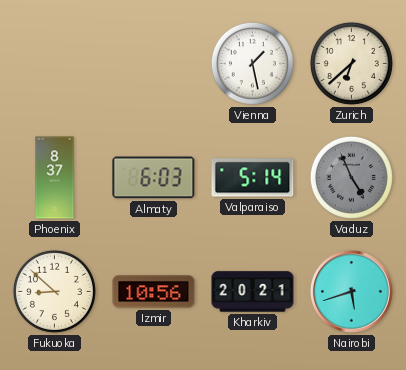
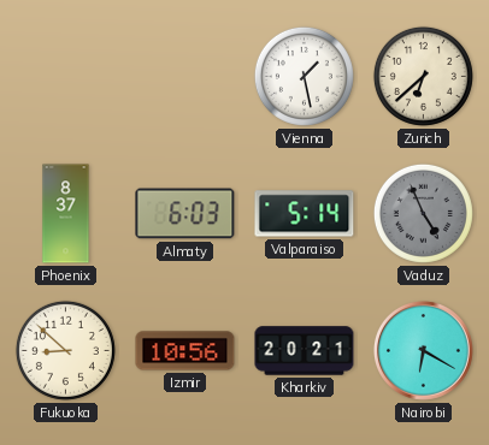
Nairobi: 5:42 -> 6:20
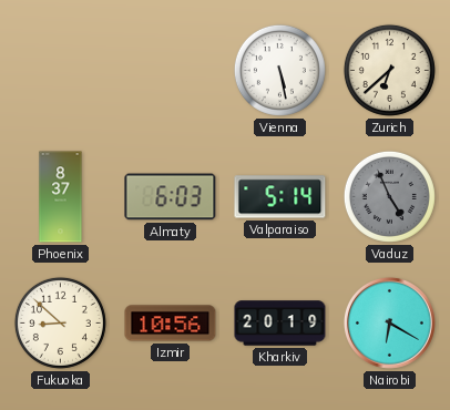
Vienna: 1:28 -> 5:28
Kharkiv: 20:21 -> 20:19
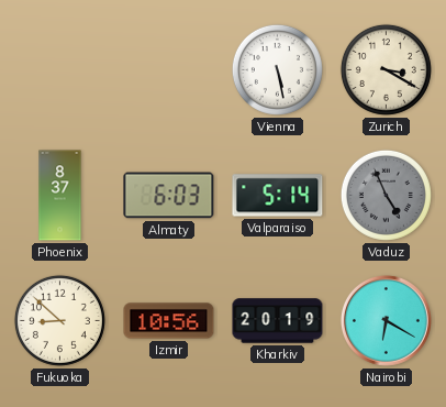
Zurich: 6:38 -> 3:20
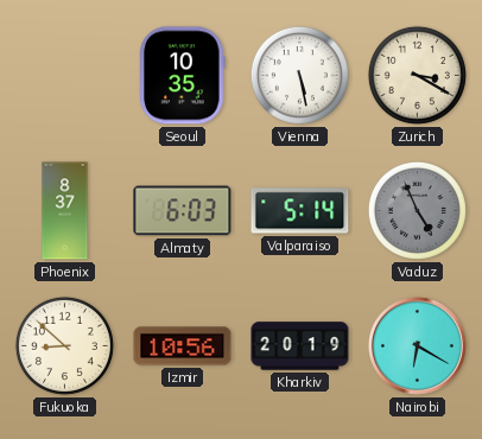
Seoul: none -> 10:35
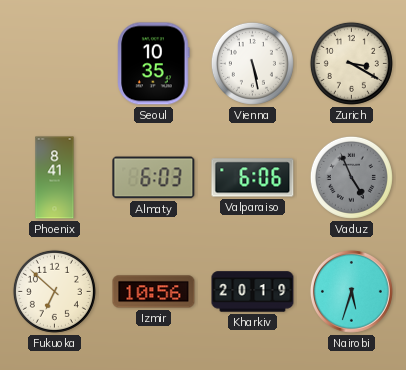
Phoenix: 8:37 -> 8:41
Valparaiso: 5:14 -> 6:06
Fukuoka: 8:52 -> 6:52
Nairobi: 6:20 -> 5:33
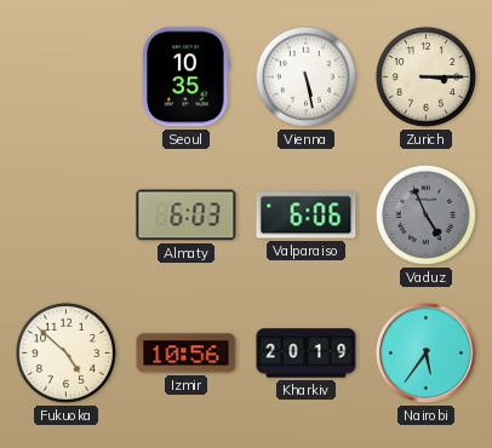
Zurich: 3:20 -> 3:15
Phoenix: 8:41 -> none
Fukuoka: 6:52 -> 4:52
Nairobi: 5:33 -> 5:36
